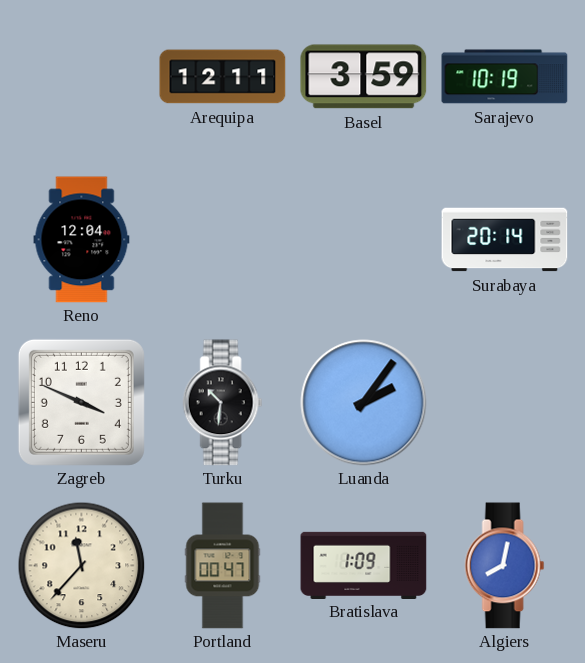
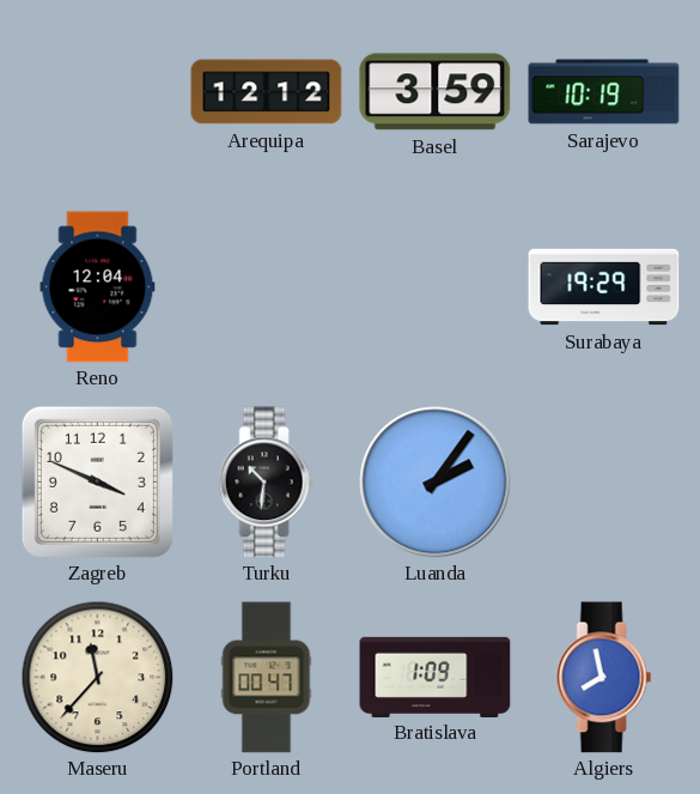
Arequipa: 12:11 -> 12:12
Surabaya: 20:14 -> 19:29
Algiers: 8:02 -> 7:58
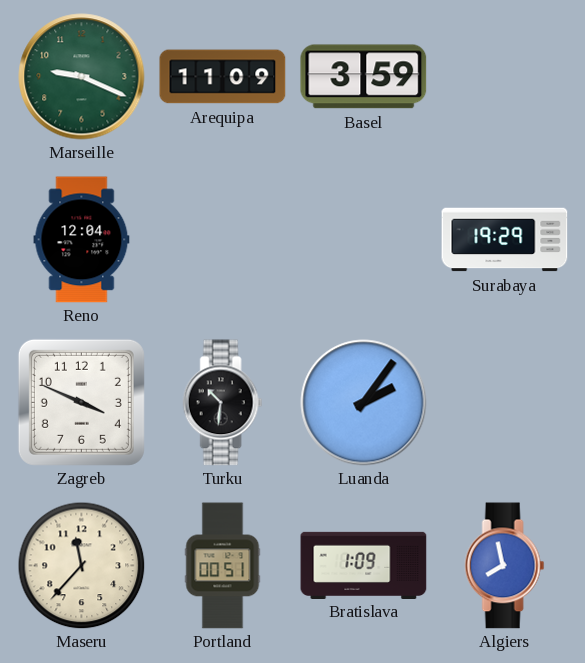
Marseille: none -> 9:19
Arequipa: 12:12 -> 11:09
Sarajevo: 10:19 -> none
Portland: 00:47 -> 00:51
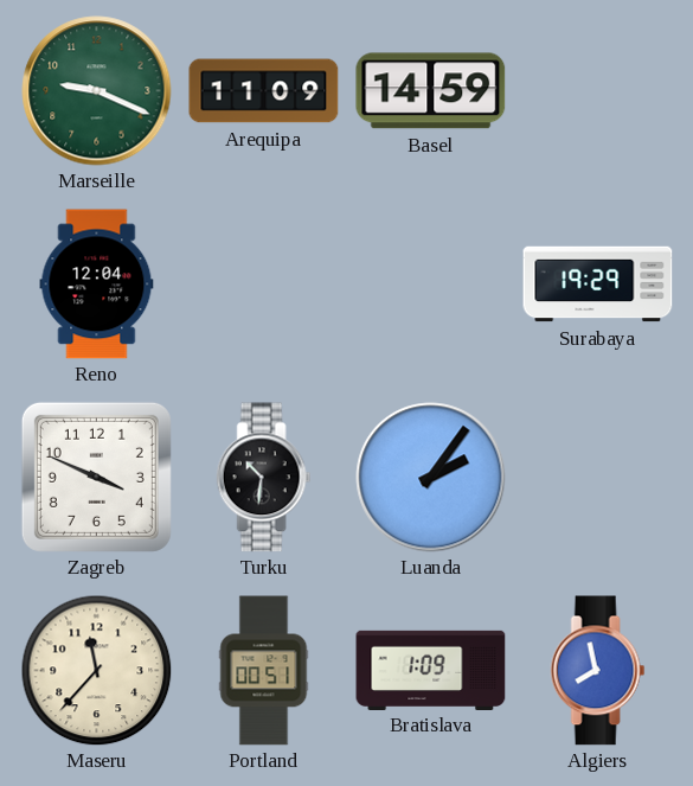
Basel: 3:59 -> 14:59
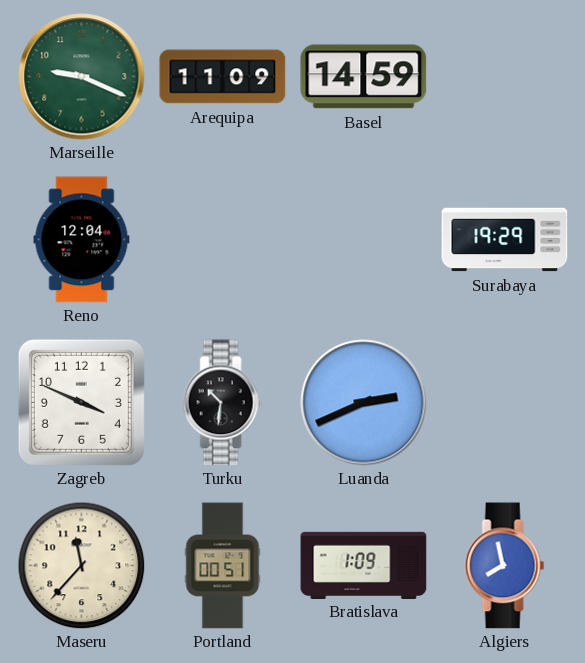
Luanda: 2:06 -> 2:41
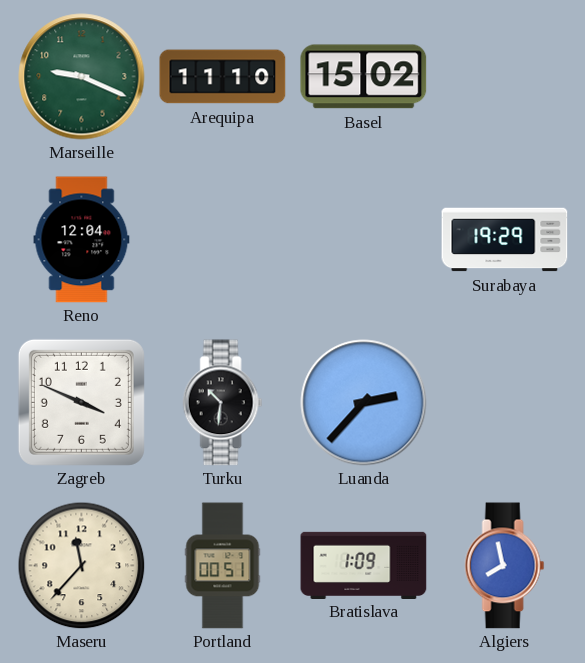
Arequipa: 11:09 -> 11:10
Basel: 14:59 -> 15:02
Luanda: 2:41 -> 2:37
